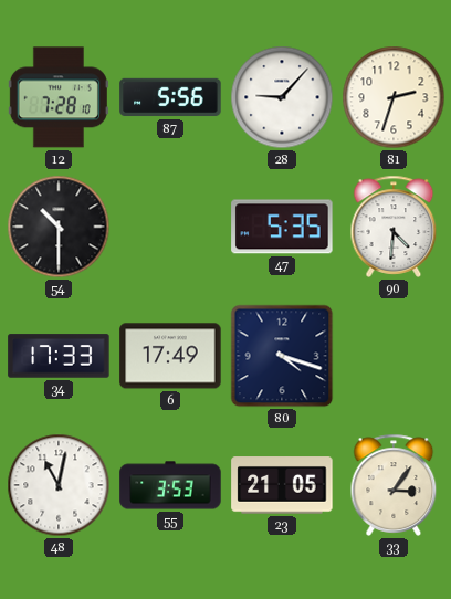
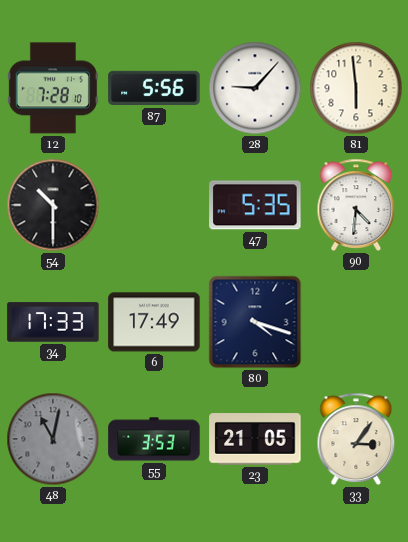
81: 2:33 -> 5:59
48 dial: white -> grey
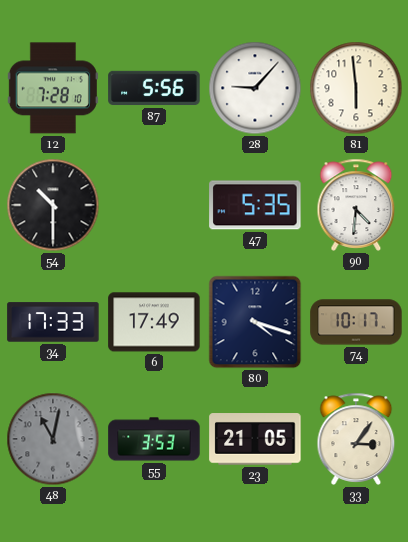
74: none -> 10:17
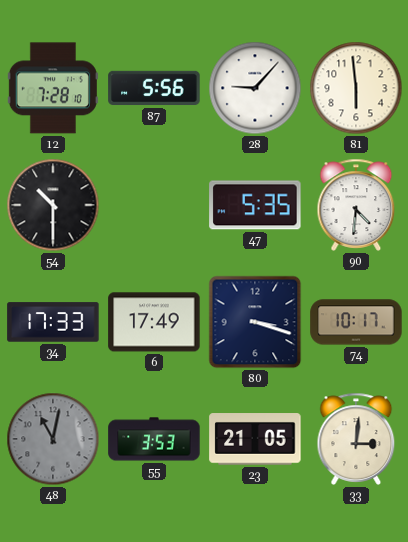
80: 4:18 -> 3:18
33: 3:06 -> 3:01
